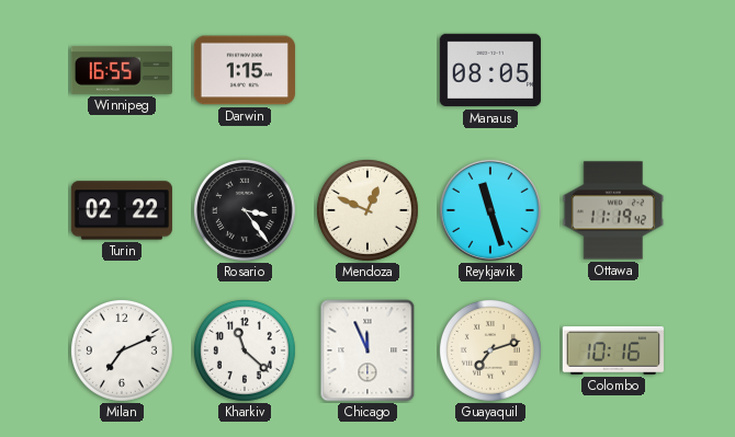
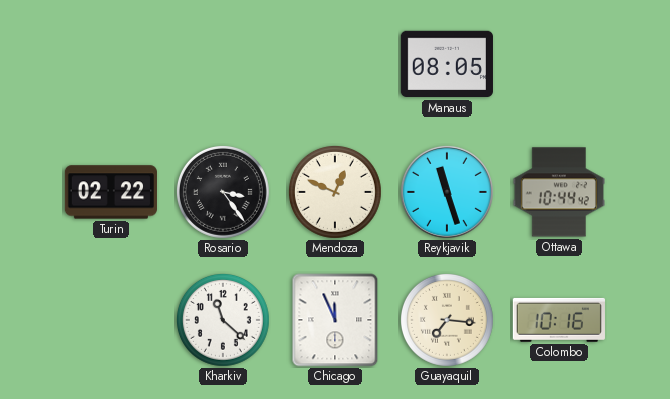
Winnipeg: 16:55 -> none
Darwin: 1:15 -> none
Ottawa: 11:19 -> 10:44
Milan: 7:11 -> none
Guayaquil: 7:12 -> 7:16
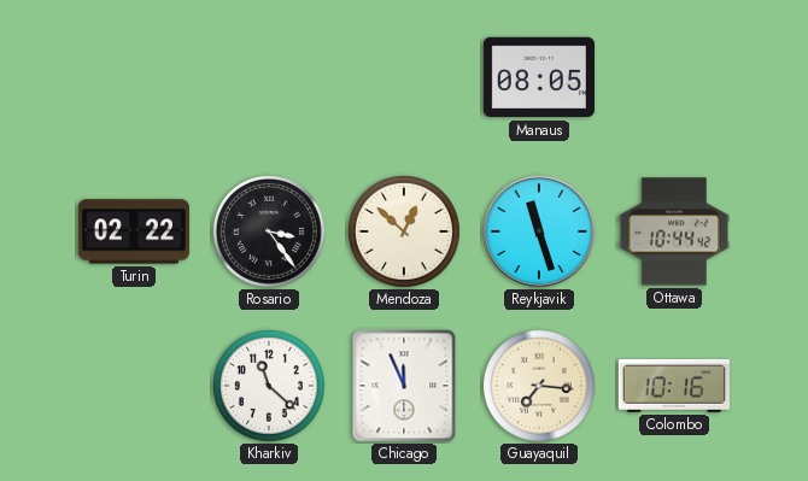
Mendoza: 12:49 -> 12:52
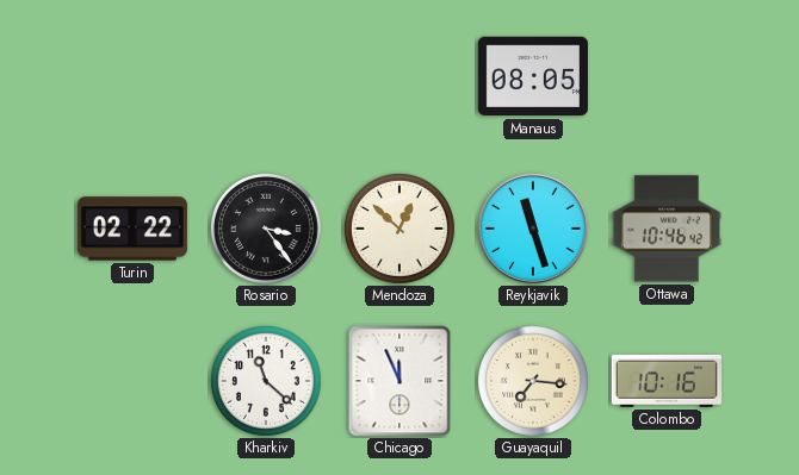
Ottawa: 10:44 -> 10:46
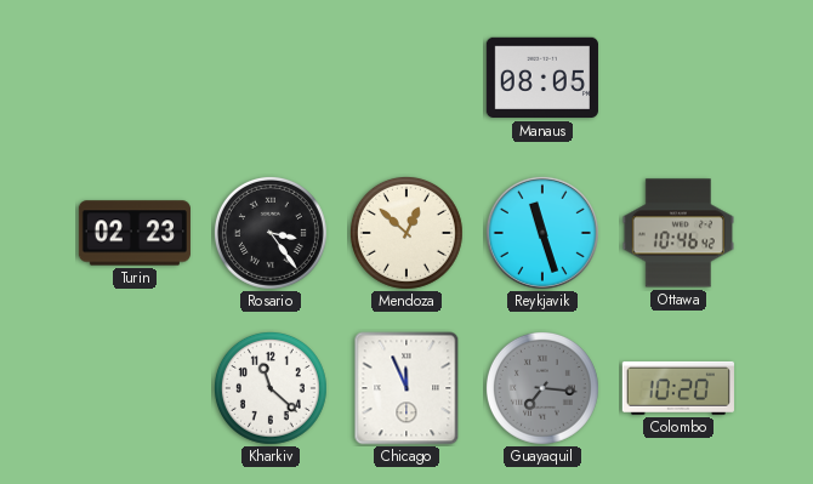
Turin: 02:22 -> 02:23
Guayaquil dial: cream -> grey
Colombo: 10:16 -> 10:20
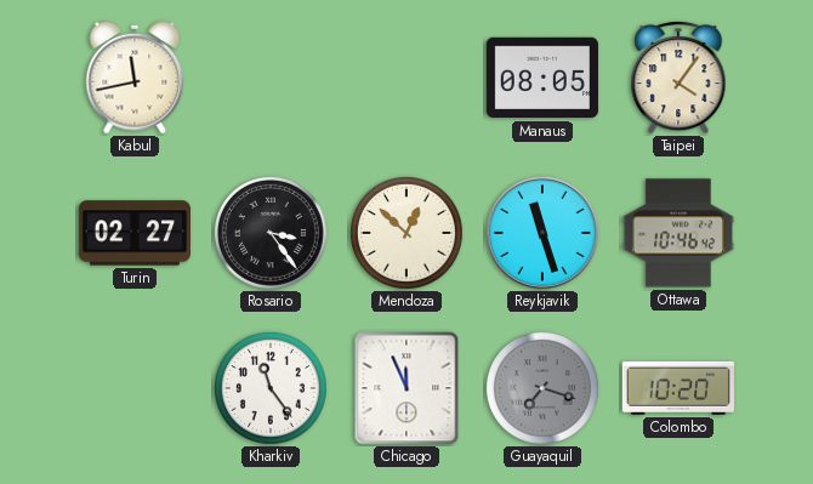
Kabul: none -> 11:43
Taipei: none -> 4:06
Turin: 02:23 -> 02:27
Kharkiv: 11:22 -> 11:24
Guayaquil: 7:16 -> 7:18
